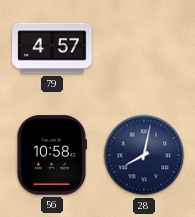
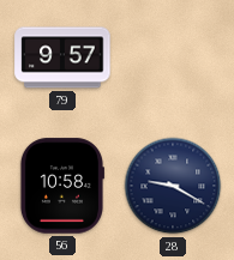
79: 4:57 -> 9:57
28: 8:02 -> 9:20
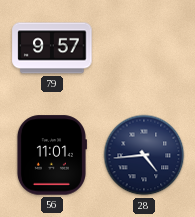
56: 10:58 -> 11:01
28: 9:20 -> 4:44
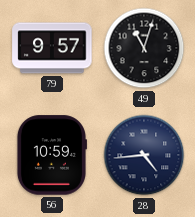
49: none -> 11:03
56: 11:01 -> 10:59
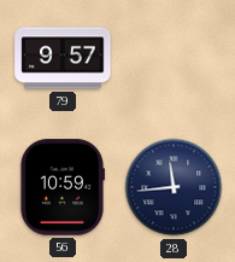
49: 11:03 -> none
28: 4:44 -> 11:44
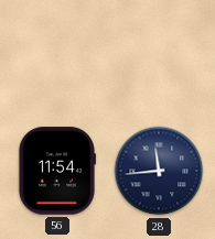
79: 9:57 -> none
56: 10:59 -> 11:54
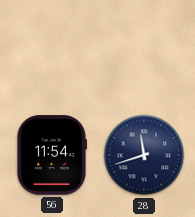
28: 11:44 -> 11:42
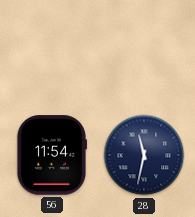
28: 11:42 -> 11:32
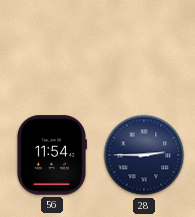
28: 11:32 -> 2:45
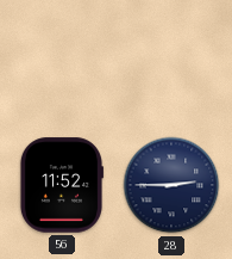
56: 11:54 -> 11:52
